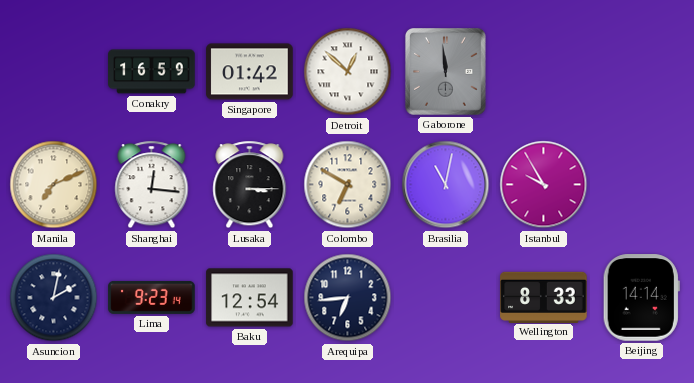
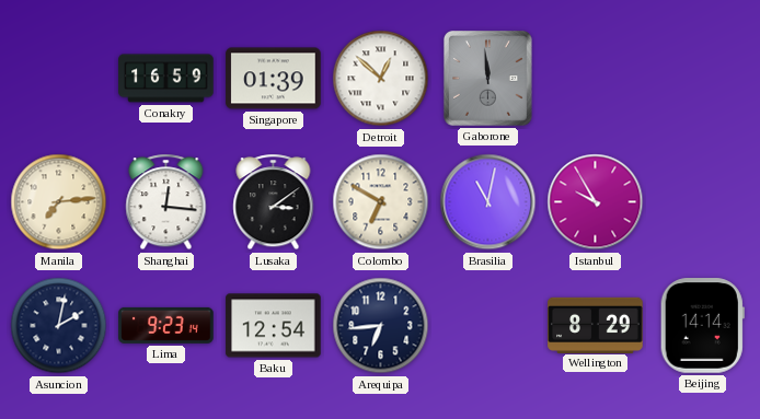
Singapore: 01:42 -> 01:39
Manila: 7:11 -> 7:14
Lusaka: 3:15 -> 3:09
Wellington: 8:33 -> 8:29
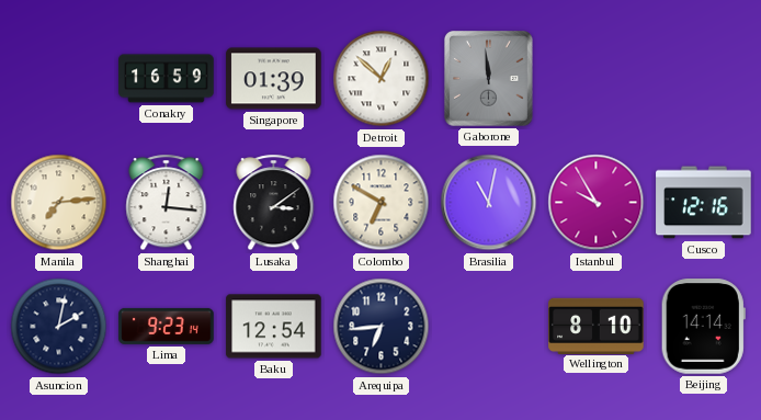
Cusco: none -> 12:16
Wellington: 8:29 -> 8:10
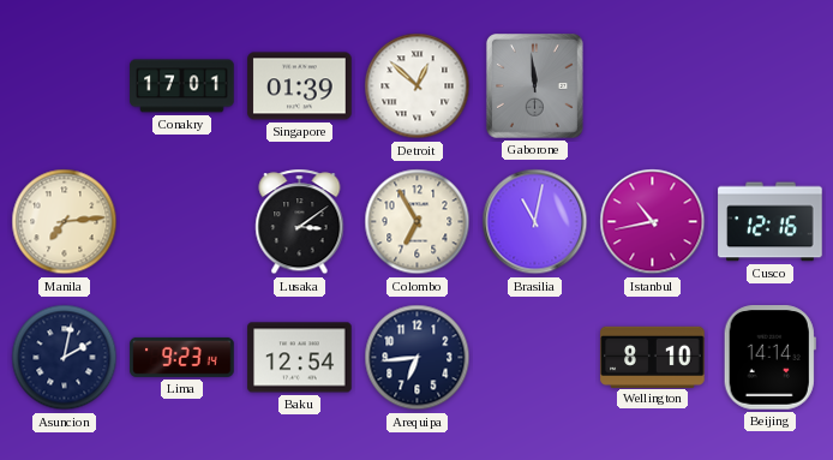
Conakry: 16:59 -> 17:01
Shanghai: 12:16 -> none
Colombo: 6:50 -> 6:55
Istanbul: 9:55 -> 10:43
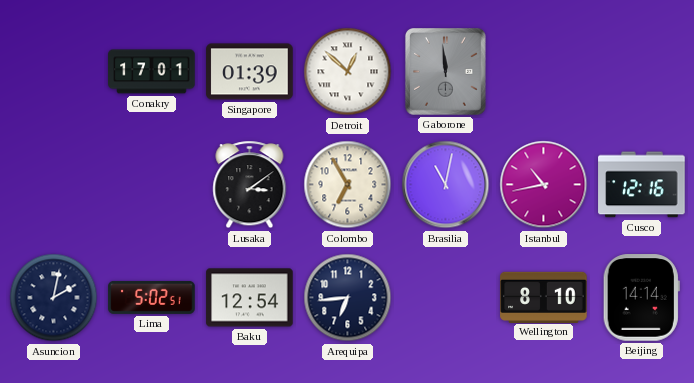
Manila: 7:14 -> none
Lima: 9:23 -> 5:02
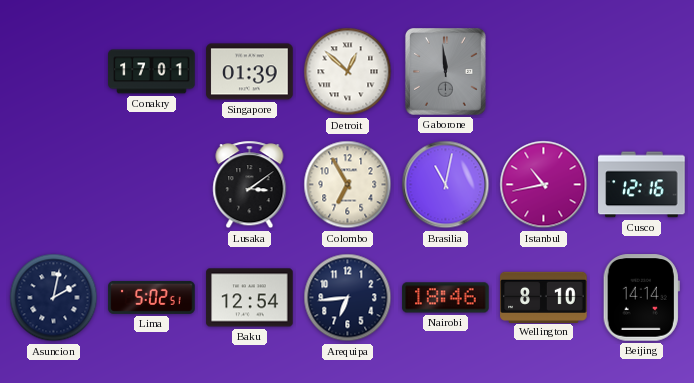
Nairobi: none -> 18:46
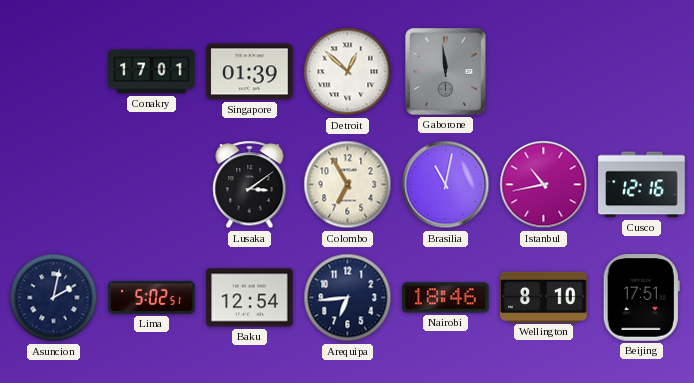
Beijing: 14:14 -> 17:51
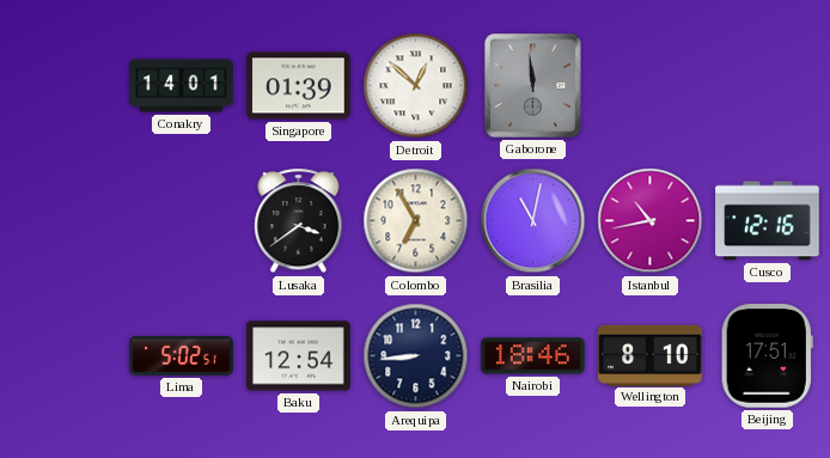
Conakry: 17:01 -> 14:01
Lusaka: 3:09 -> 3:39
Asuncion: 2:02 -> none
Arequipa: 6:44 -> 8:44
